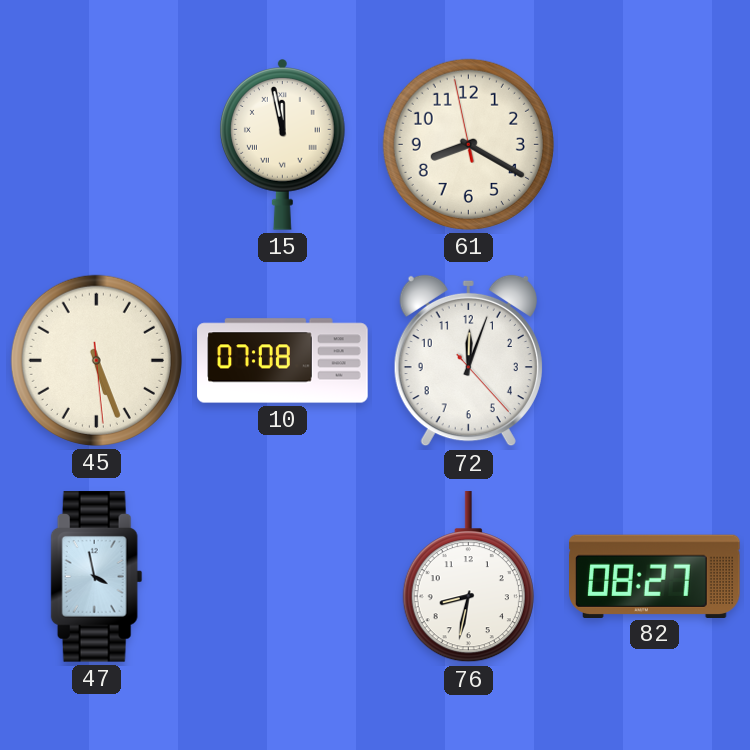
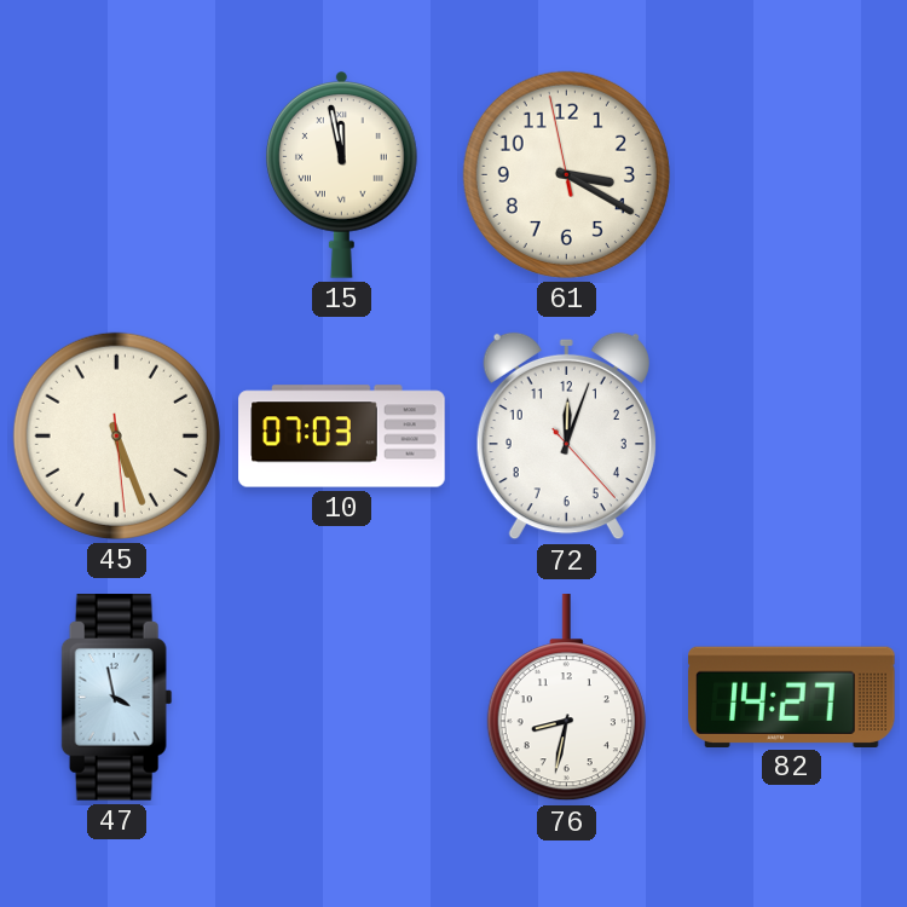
61: 8:19 -> 3:19
10: 07:08 -> 07:03
82: 08:27 -> 14:27
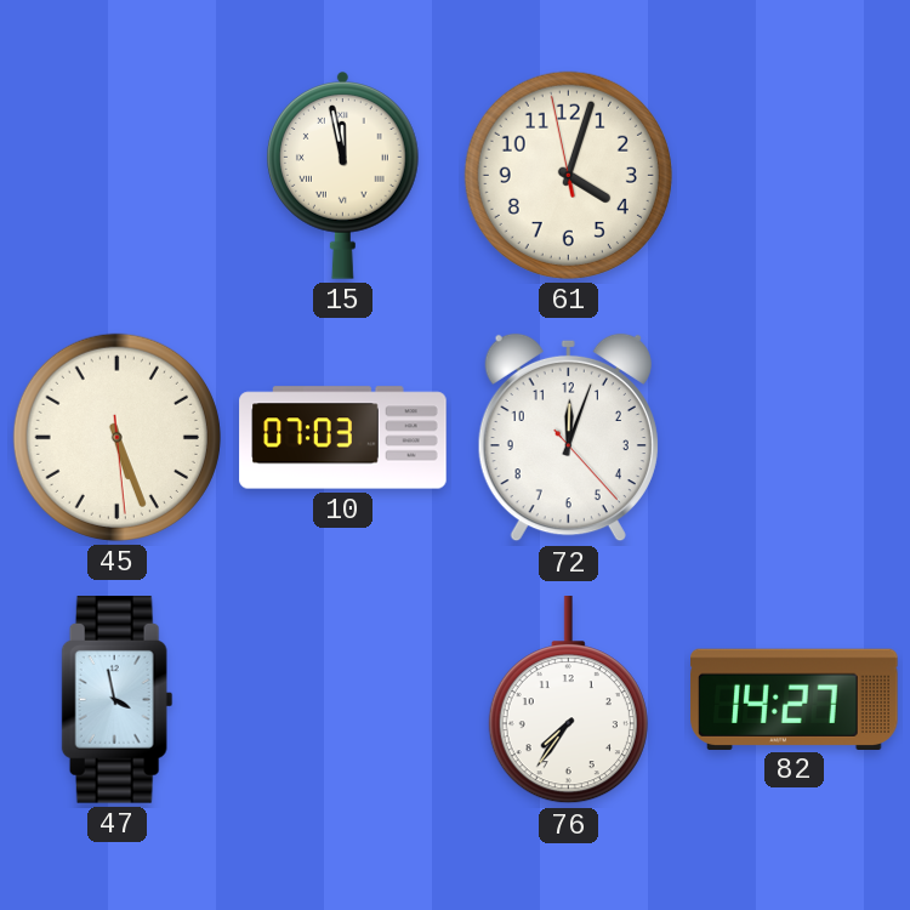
61: 3:19 -> 4:02
76: 8:32 -> 7:36
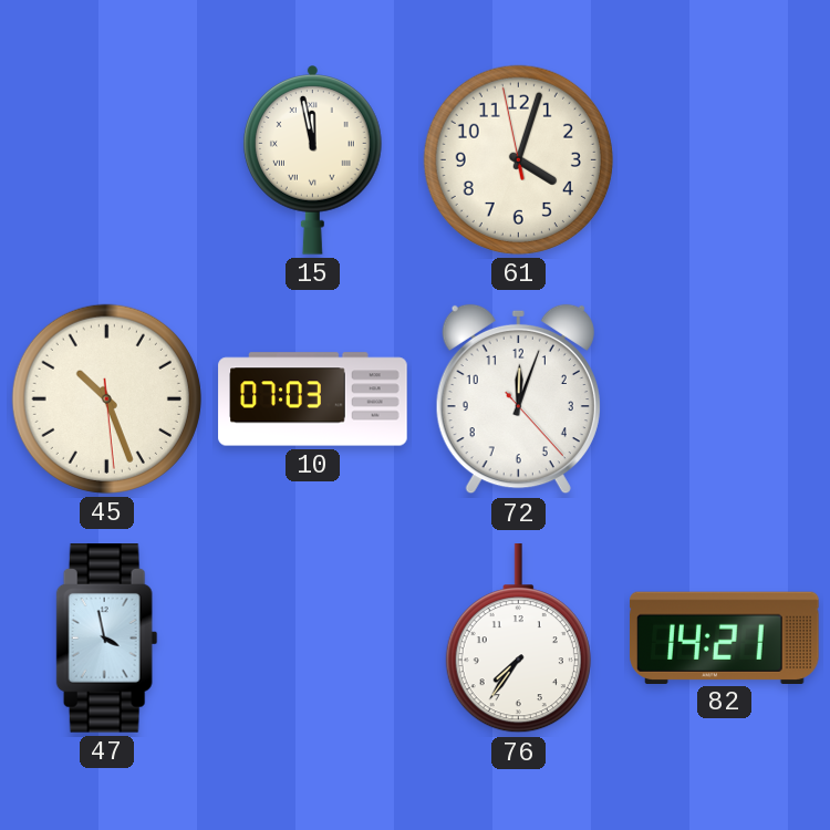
45: 5:26 -> 10:26
82: 14:27 -> 14:21
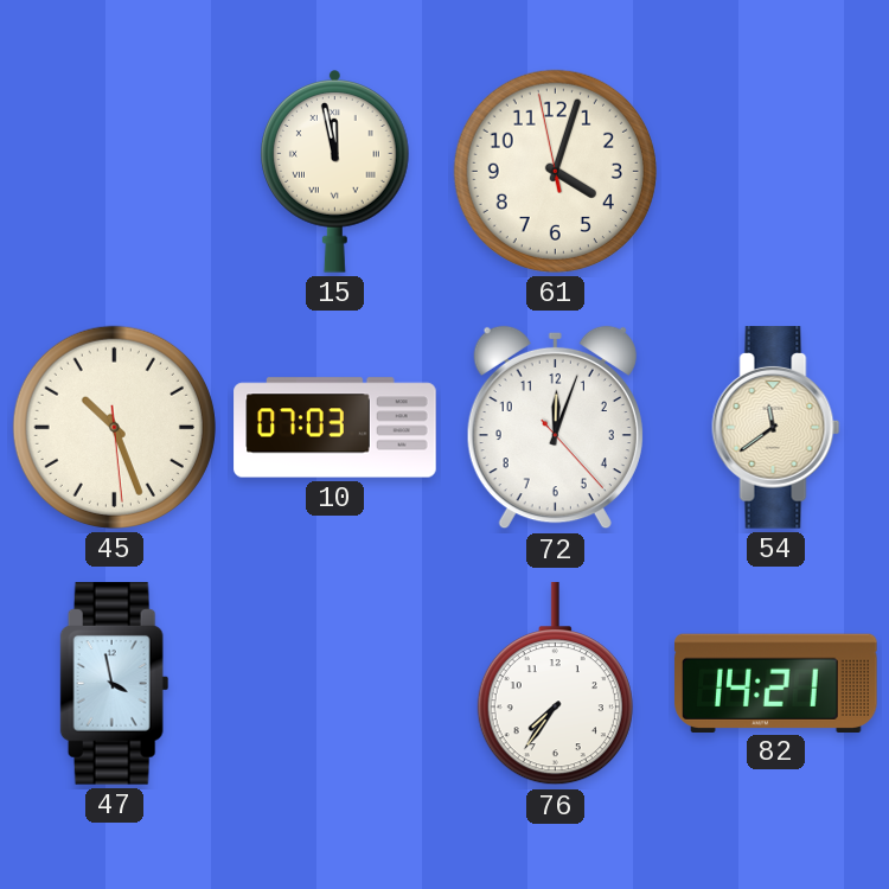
54: none -> 11:39
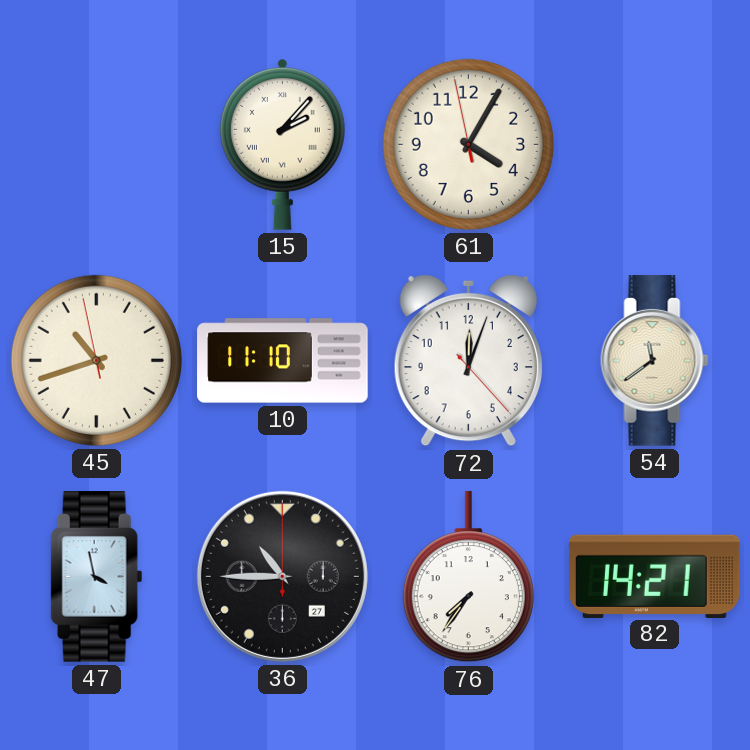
15: 11:58 -> 2:07
61: 4:02 -> 4:04
45: 10:26 -> 10:41
10: 07:03 -> 11:10
36: none -> 10:45
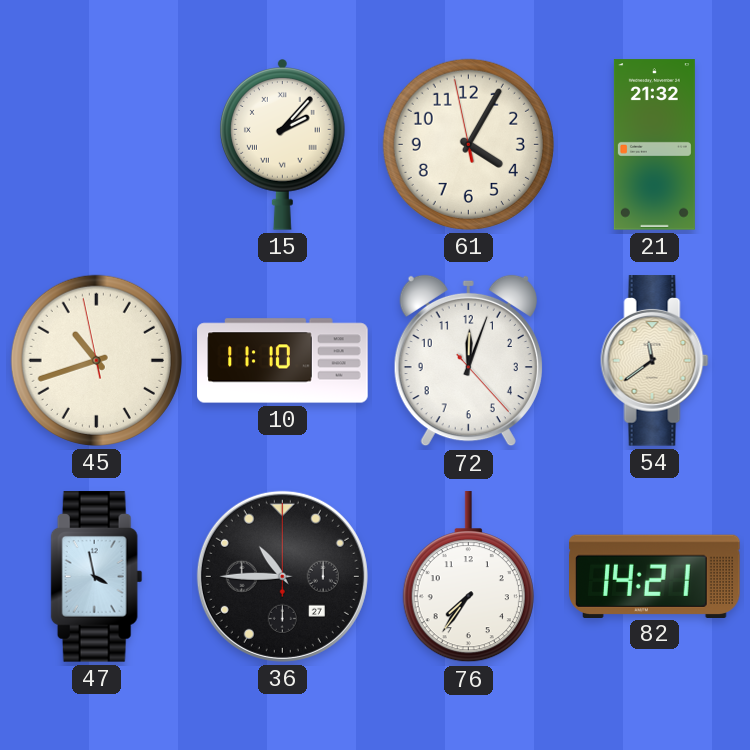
21: none -> 21:32
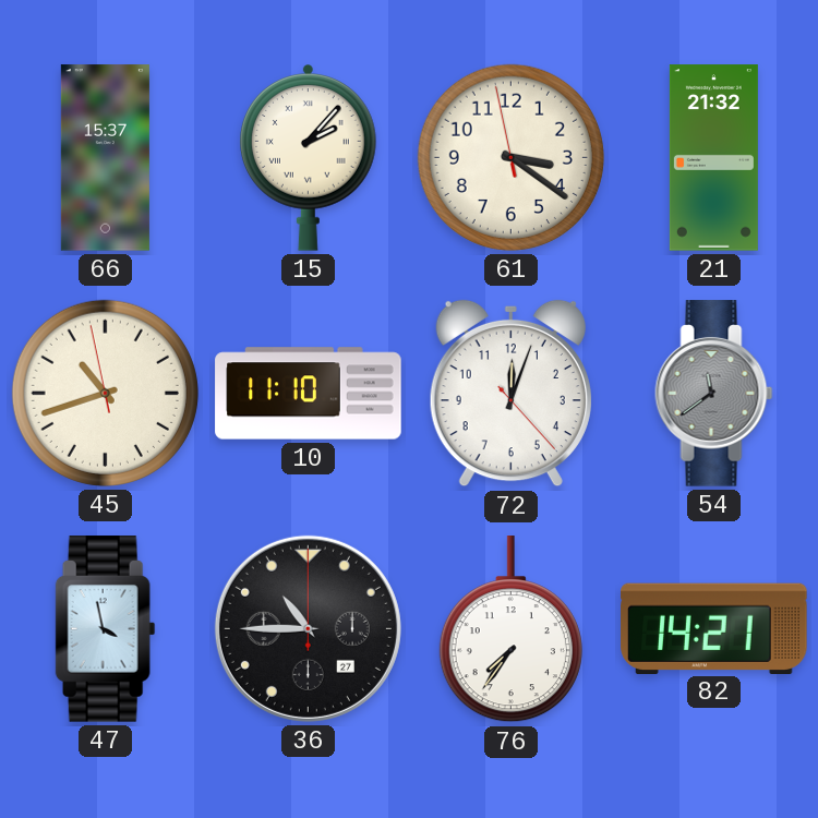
66: none -> 15:37
61: 4:04 -> 3:20
54 dial: cream -> grey
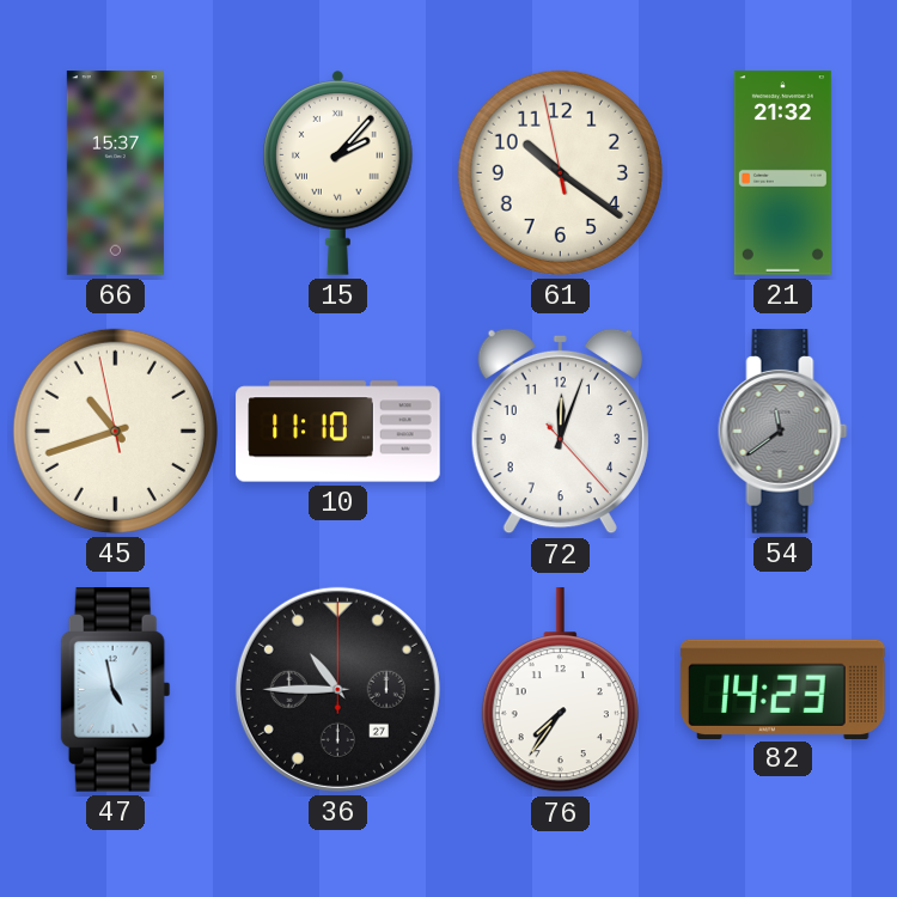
61: 3:20 -> 10:20
47: 3:58 -> 4:58
82: 14:21 -> 14:23
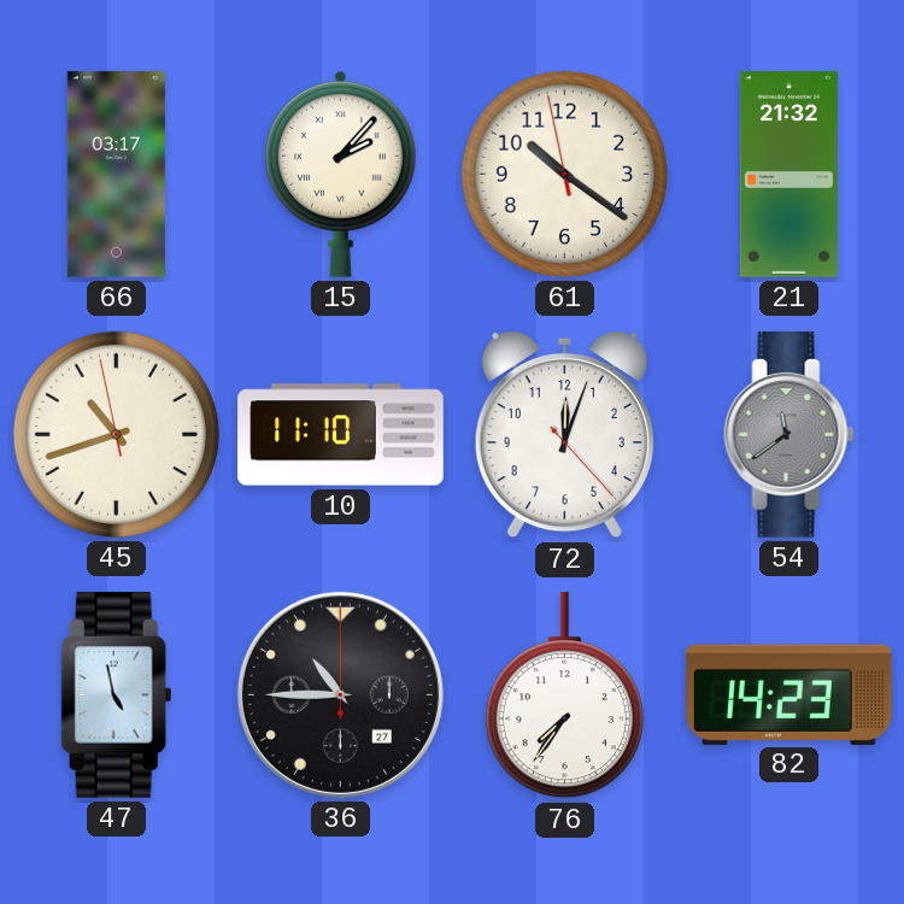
66: 15:37 -> 03:17
